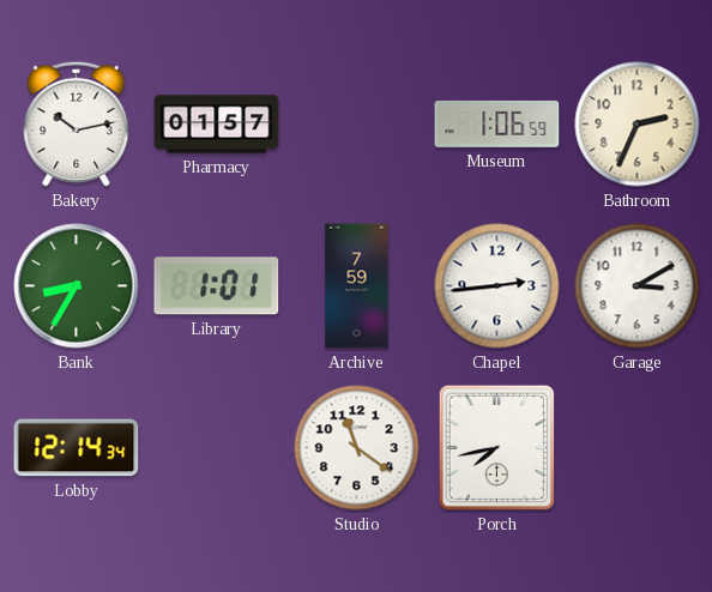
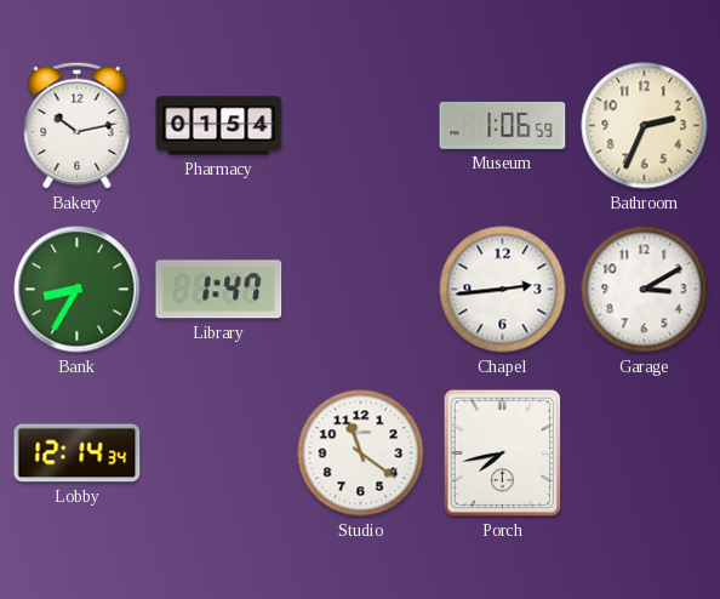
Pharmacy: 01:57 -> 01:54
Library: 1:01 -> 1:47
Archive: 7:59 -> none
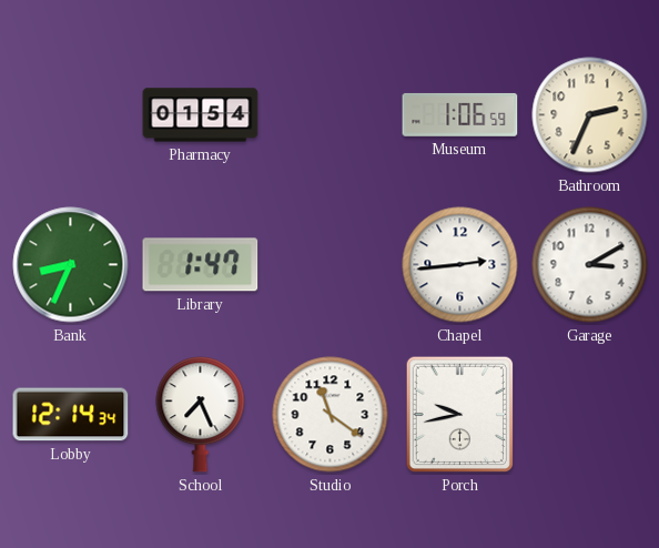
Bakery: 10:13 -> none
Bank: 8:35 -> 8:34
School: none -> 7:26
Porch: 7:43 -> 9:43
